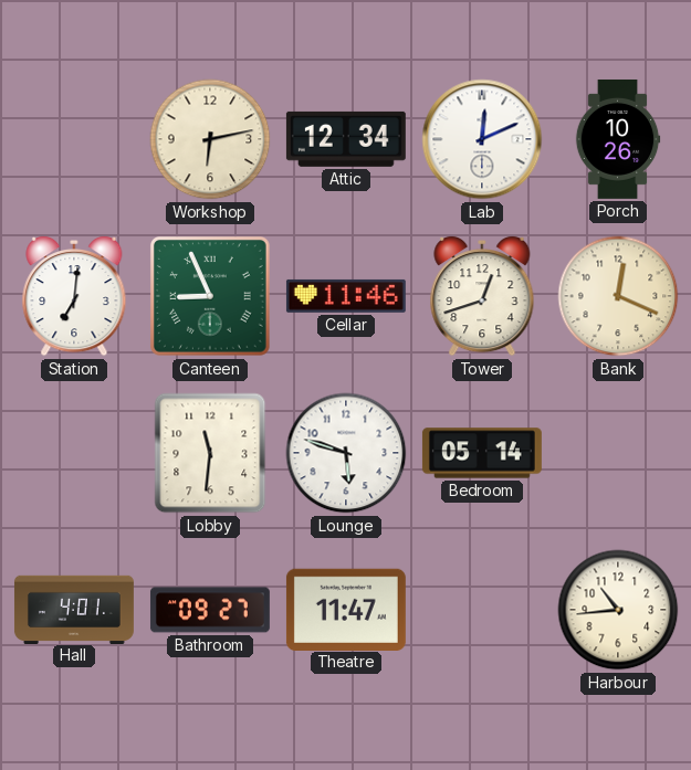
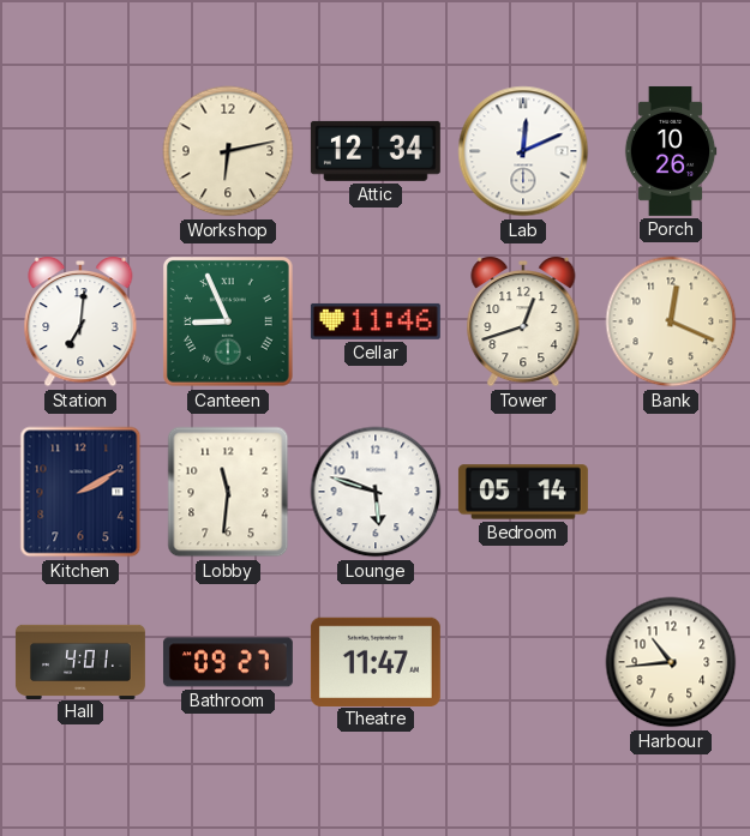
Kitchen: none -> 2:10
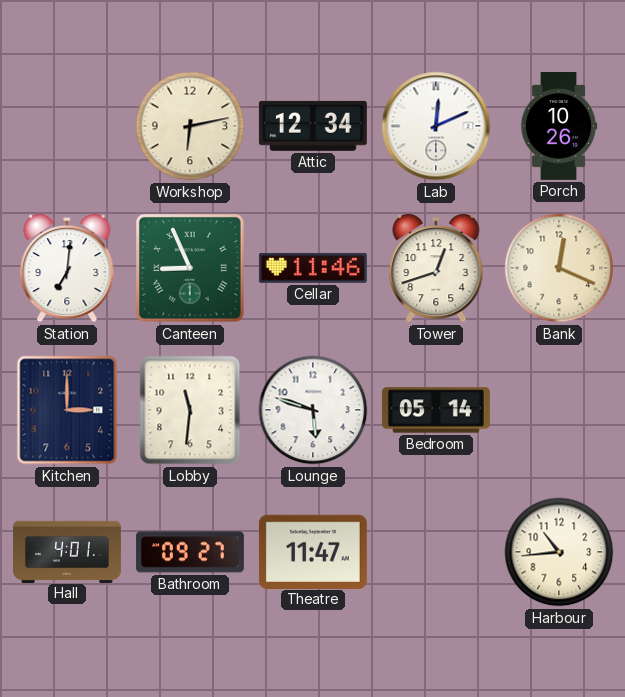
Kitchen: 2:10 -> 3:00
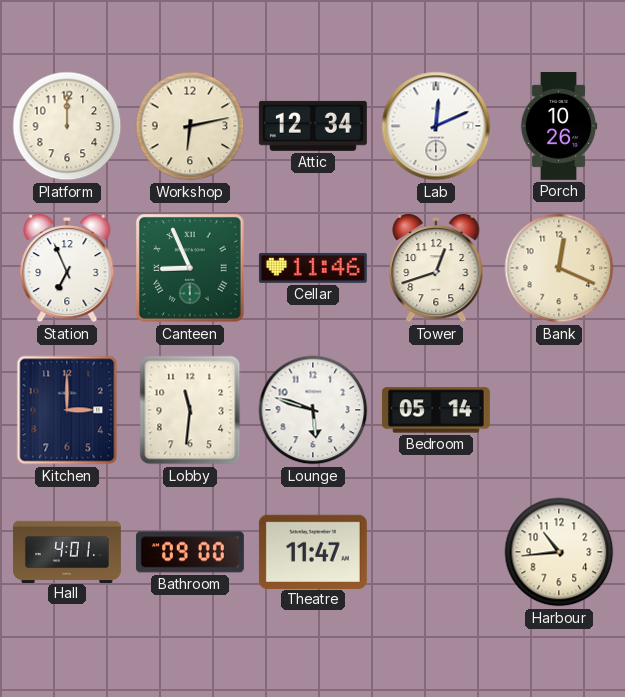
Platform: none -> 12:00
Station: 7:01 -> 6:56
Bathroom: 09:27 -> 09:00
